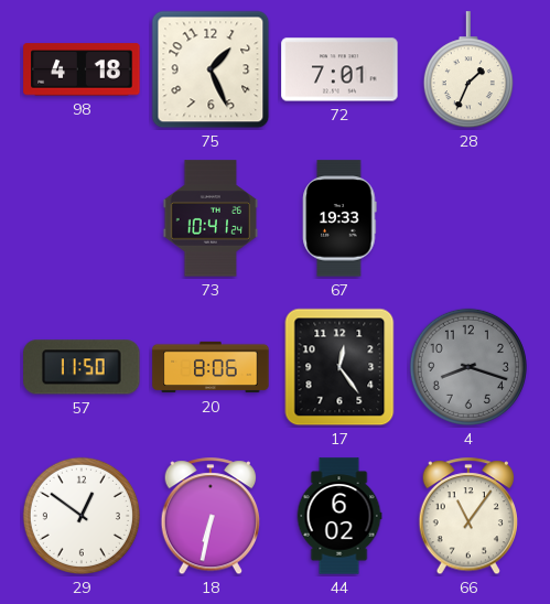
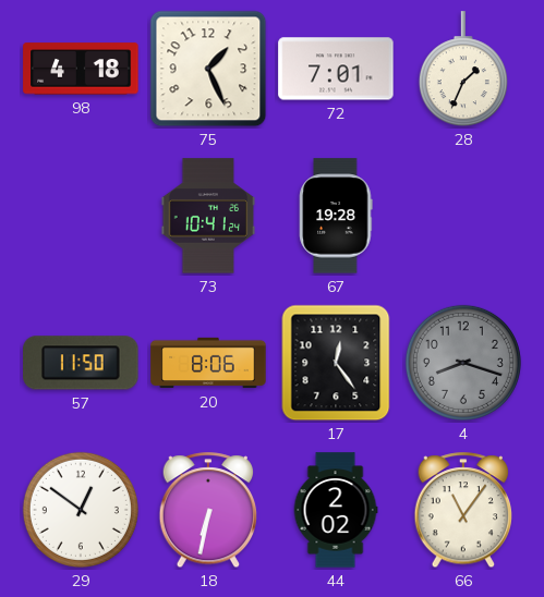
67: 19:33 -> 19:28
44: 6:02 -> 2:02
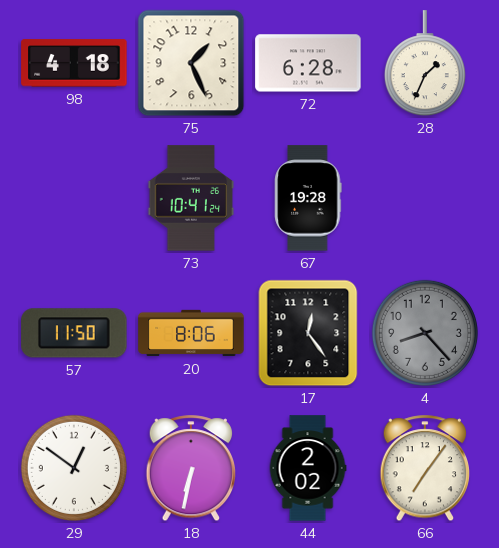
72: 7:01 -> 6:28
4: 8:18 -> 8:23
66: 11:06 -> 7:06
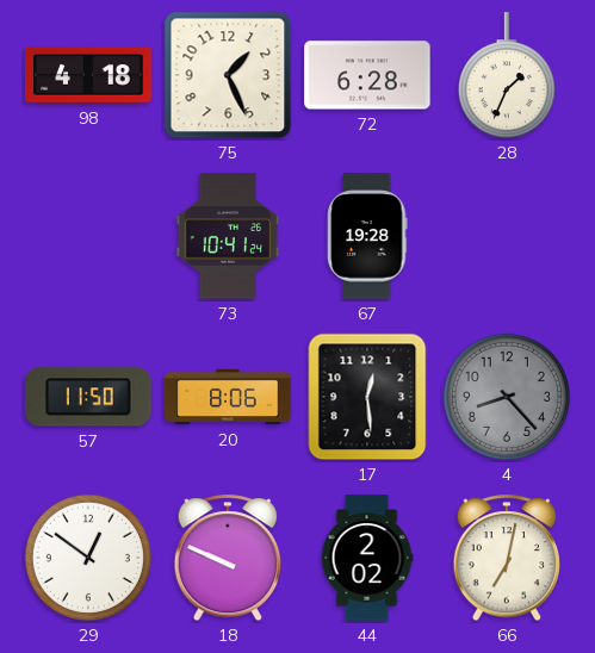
17: 12:24 -> 12:29
18: 6:32 -> 9:49
66: 7:06 -> 7:02
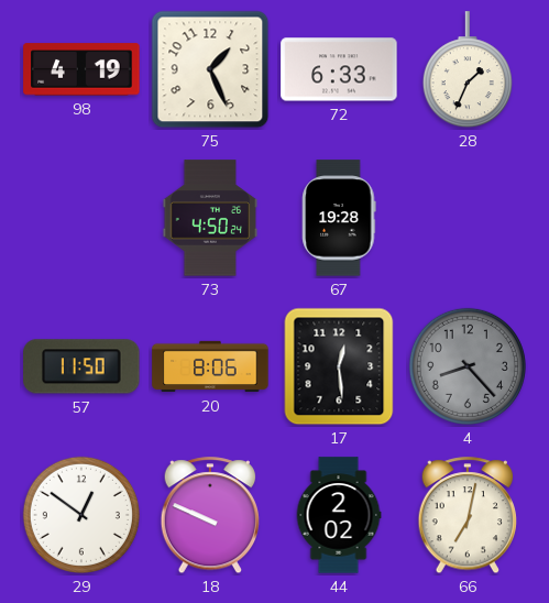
98: 4:18 -> 4:19
72: 6:28 -> 6:33
73: 10:41 -> 4:50
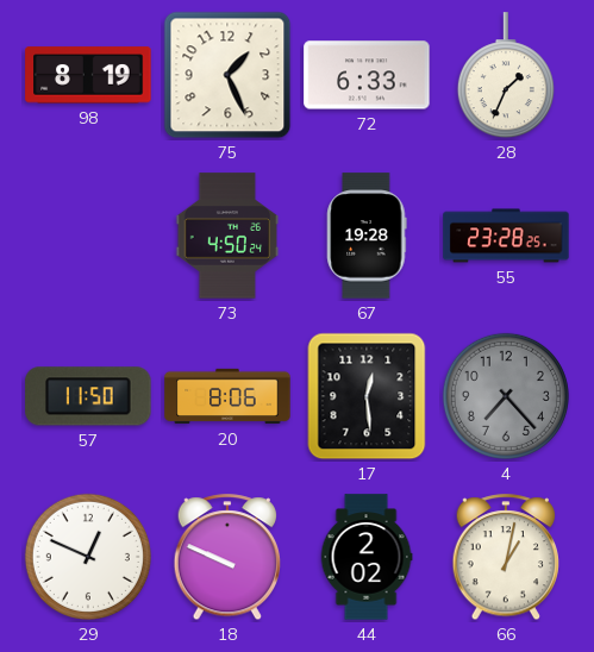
98: 4:19 -> 8:19
55: none -> 23:28
4: 8:23 -> 7:23
29: 12:51 -> 12:49
66: 7:02 -> 1:02
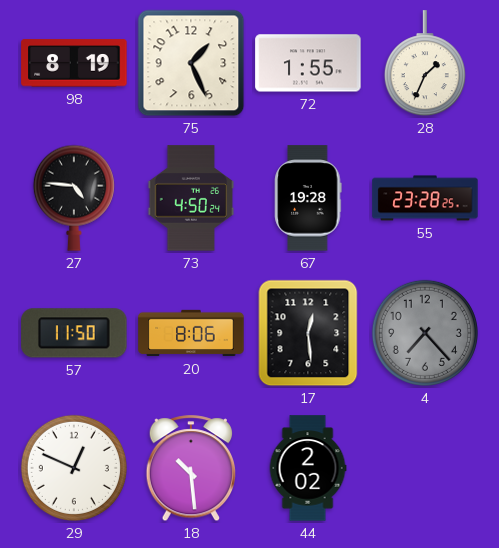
72: 6:33 -> 1:55
27: none -> 4:46
18: 9:49 -> 10:29
66: 1:02 -> none
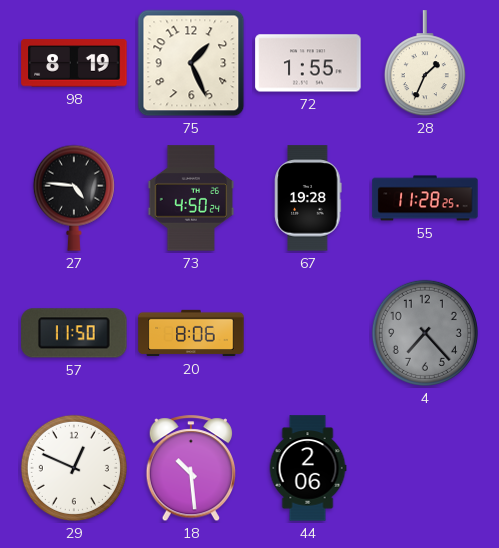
55: 23:28 -> 11:28
17: 12:29 -> none
44: 2:02 -> 2:06
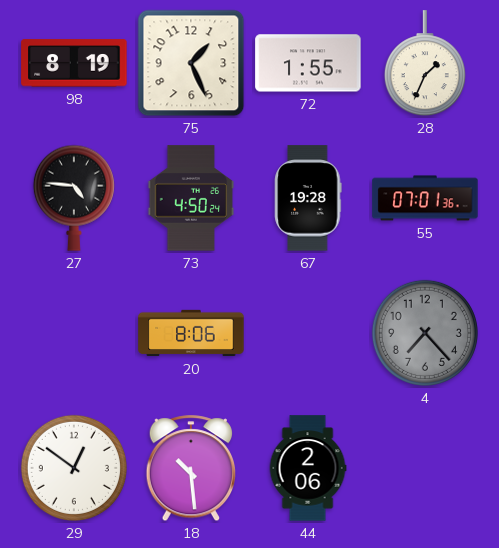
55: 11:28 -> 07:01
57: 11:50 -> none
29: 12:49 -> 12:51
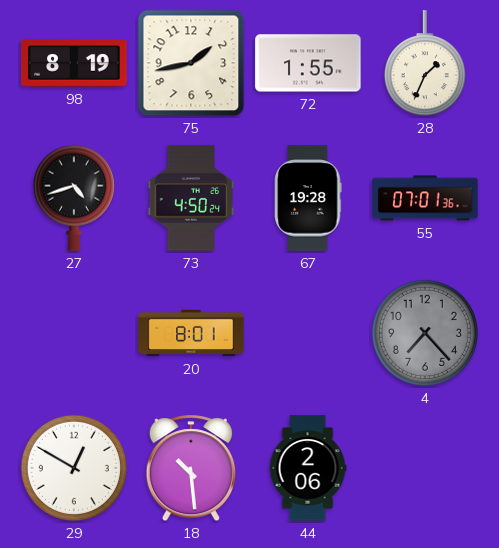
75: 1:26 -> 1:43
27: 4:46 -> 4:42
20: 8:06 -> 8:01
29: 12:51 -> 12:50
